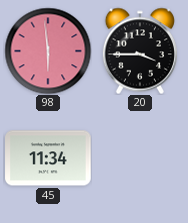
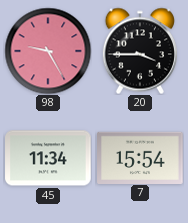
98: 5:59 -> 9:25
7: none -> 15:54
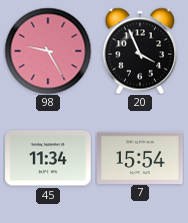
20: 3:45 -> 3:56
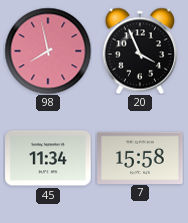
98: 9:25 -> 7:58
7: 15:54 -> 15:58
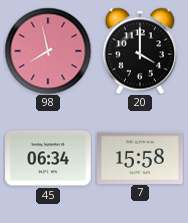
20: 3:56 -> 4:00
45: 11:34 -> 06:34
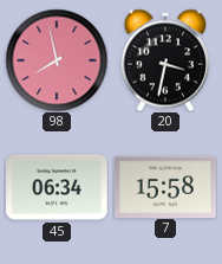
20: 4:00 -> 3:32
